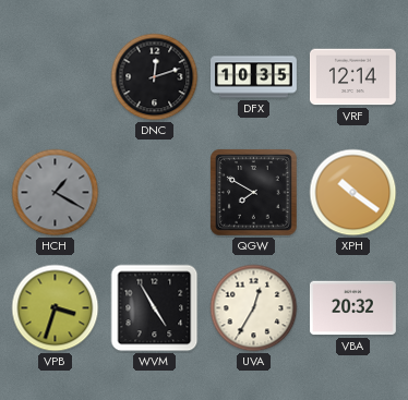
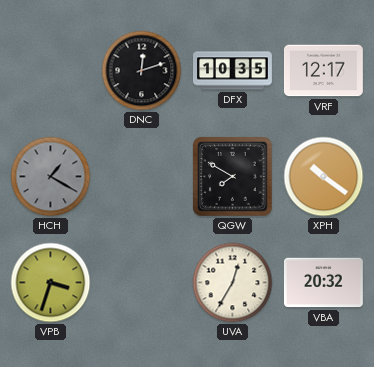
VRF: 12:14 -> 12:17
WVM: 4:55 -> none
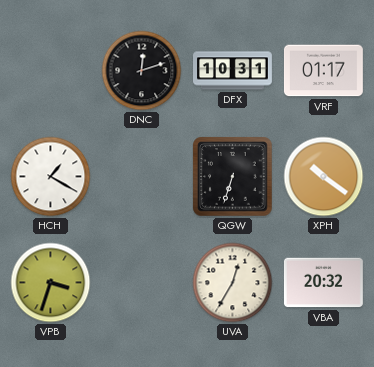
DFX: 10:35 -> 10:31
VRF: 12:17 -> 01:17
HCH dial: grey -> white
QGW: 7:50 -> 6:33
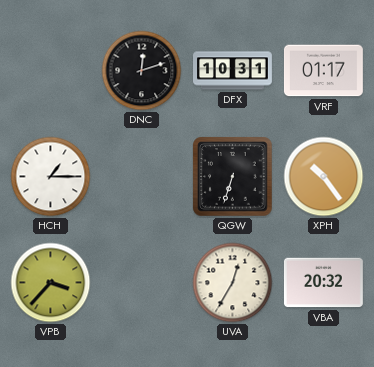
HCH: 1:20 -> 1:15
XPH: 10:21 -> 10:24
VPB: 3:33 -> 3:37
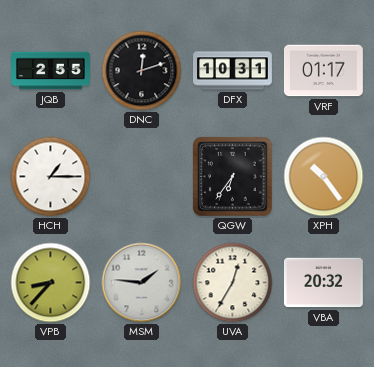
JQB: none -> 2:55
QGW: 6:33 -> 6:36
VPB: 3:37 -> 8:37
MSM: none -> 1:46
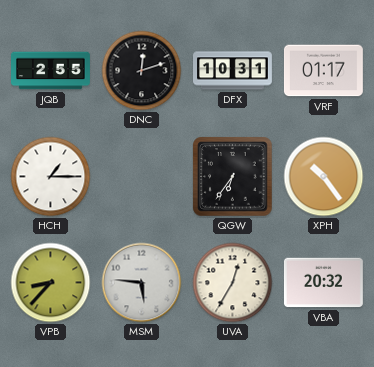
MSM: 1:46 -> 5:46
